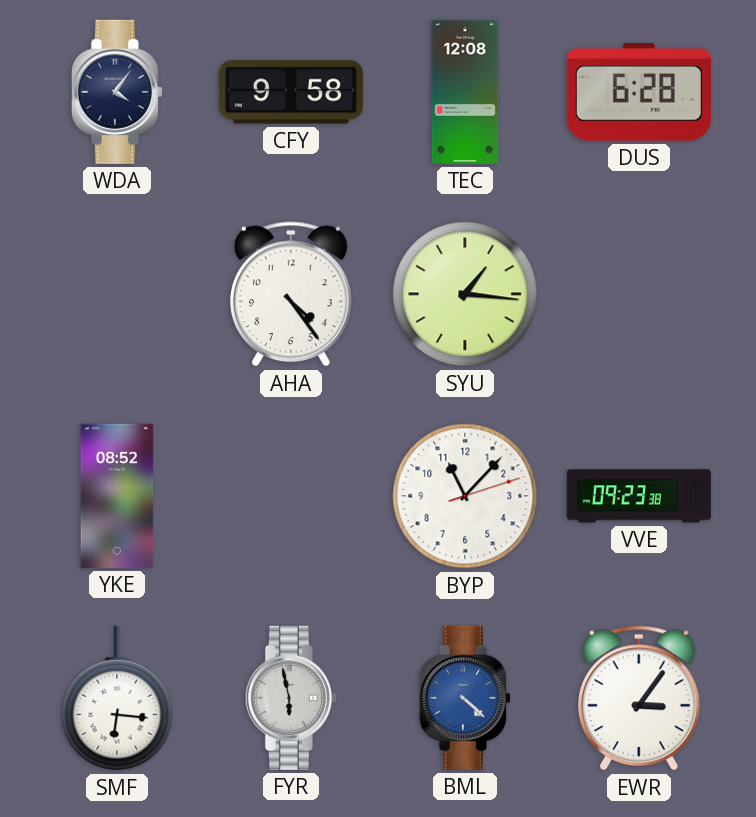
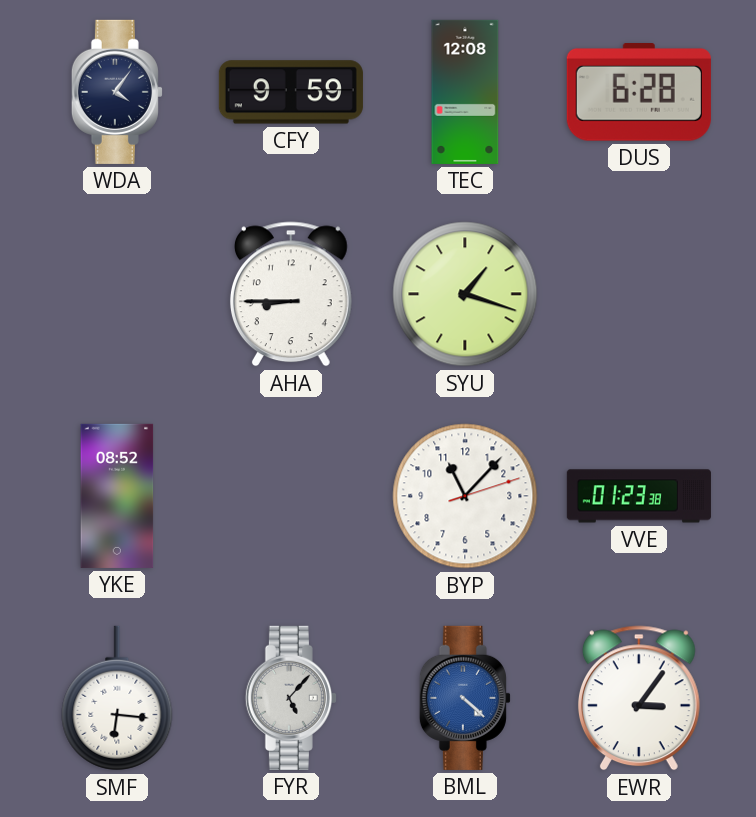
CFY: 9:58 -> 9:59
AHA: 4:24 -> 8:45
SYU: 1:16 -> 1:18
VVE: 09:23 -> 01:23
FYR: 5:58 -> 5:07
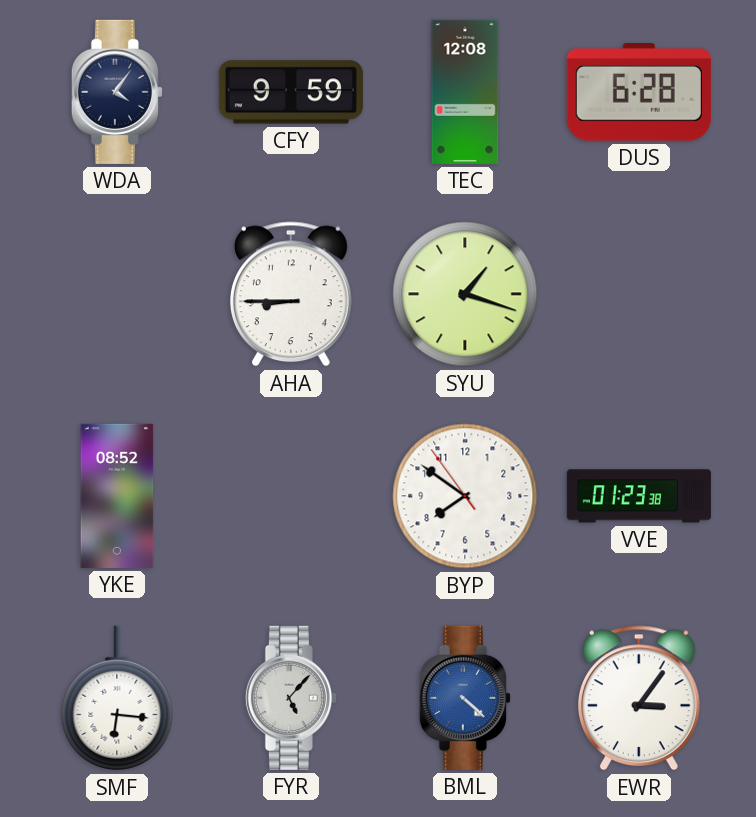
BYP: 11:07 -> 7:50
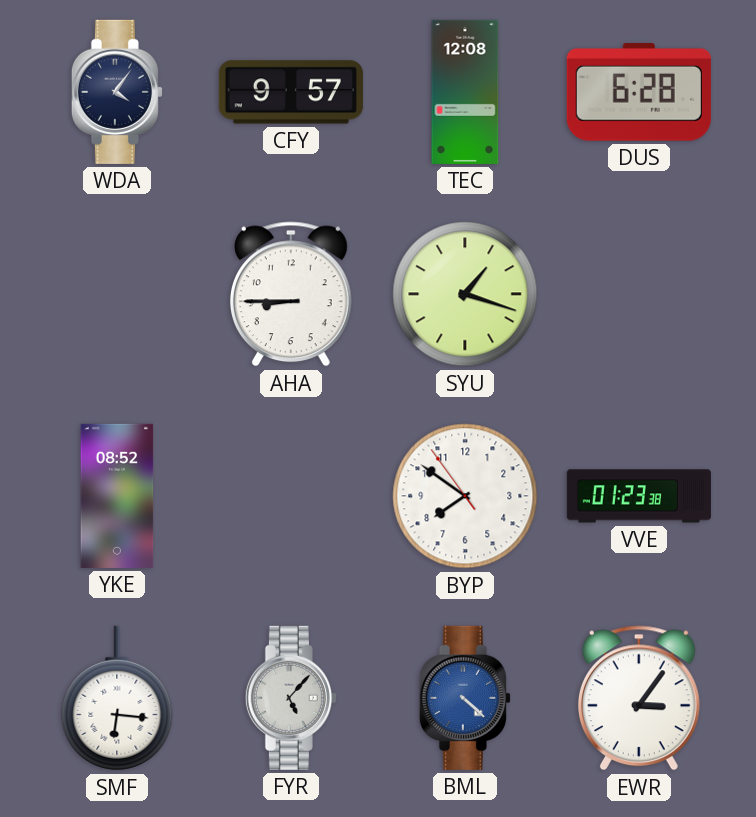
CFY: 9:59 -> 9:57
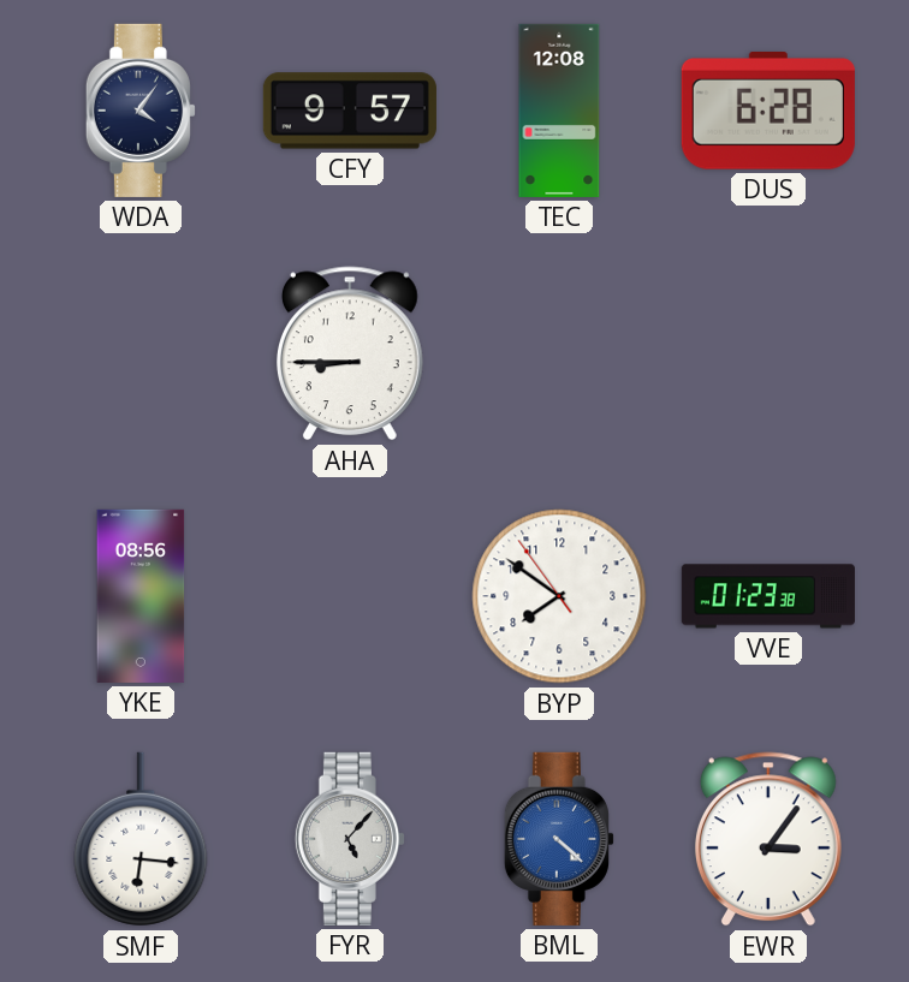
SYU: 1:18 -> none
YKE: 08:52 -> 08:56
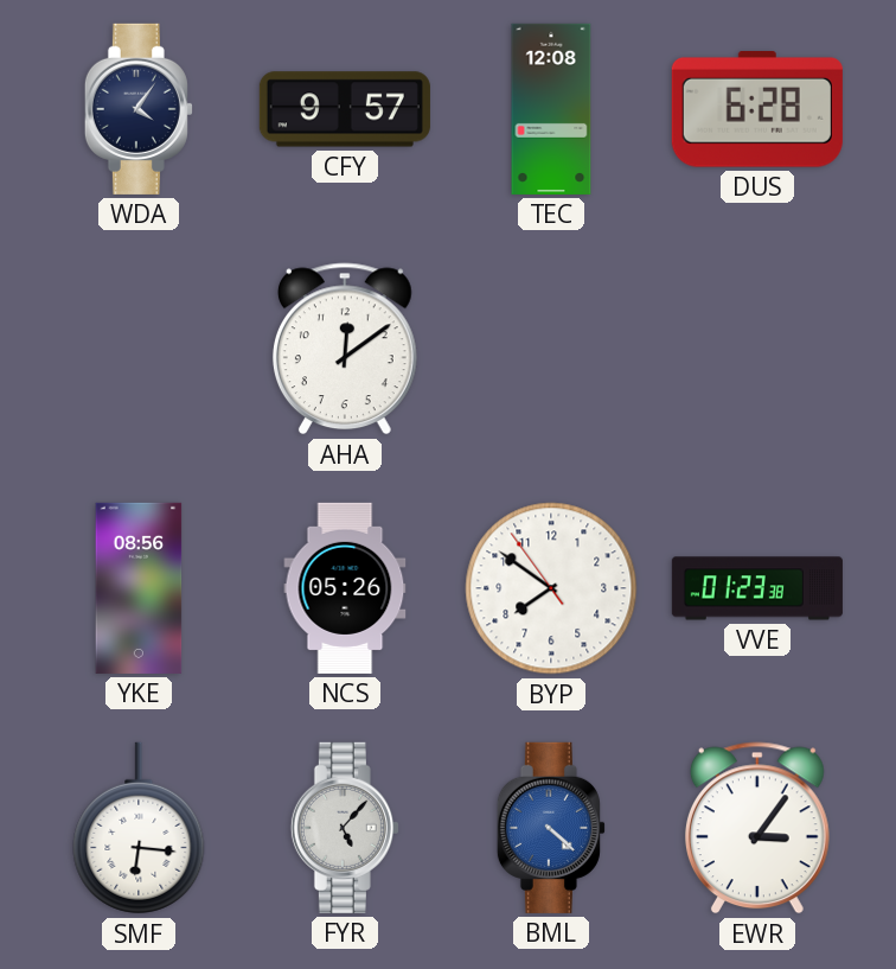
AHA: 8:45 -> 12:09
NCS: none -> 05:26
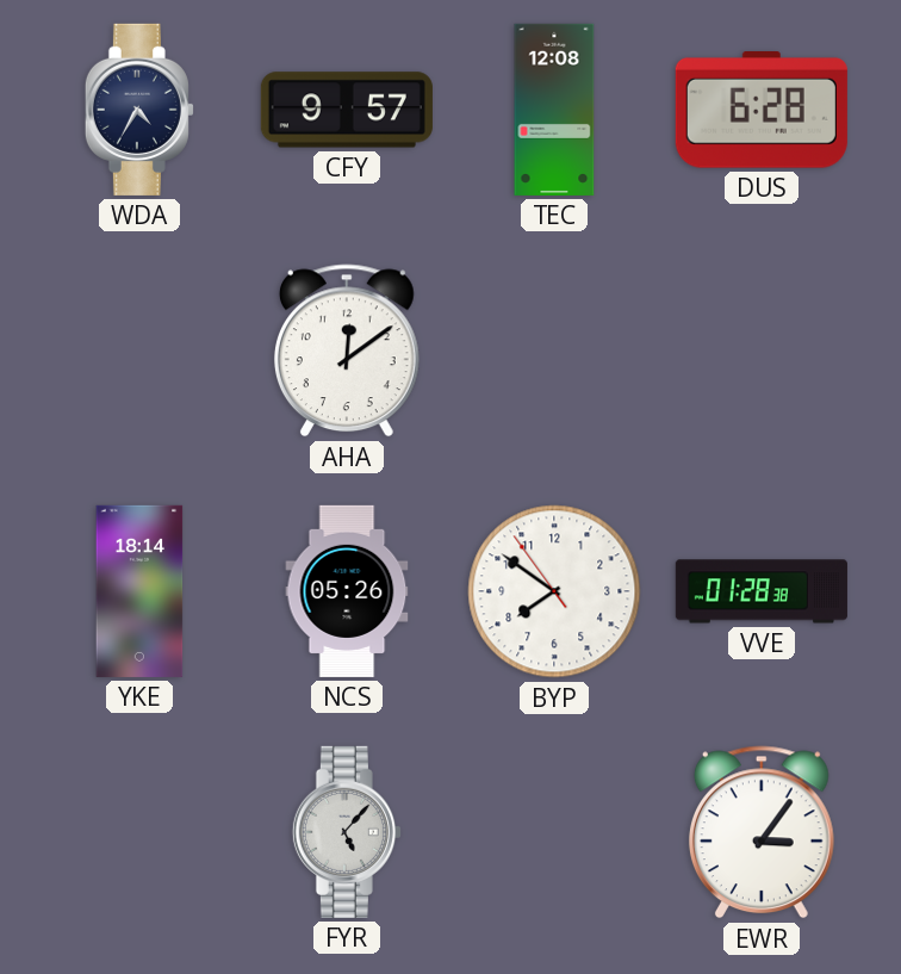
WDA: 4:06 -> 4:35
YKE: 08:56 -> 18:14
VVE: 01:23 -> 01:28
SMF: 6:16 -> none
BML: 4:22 -> none
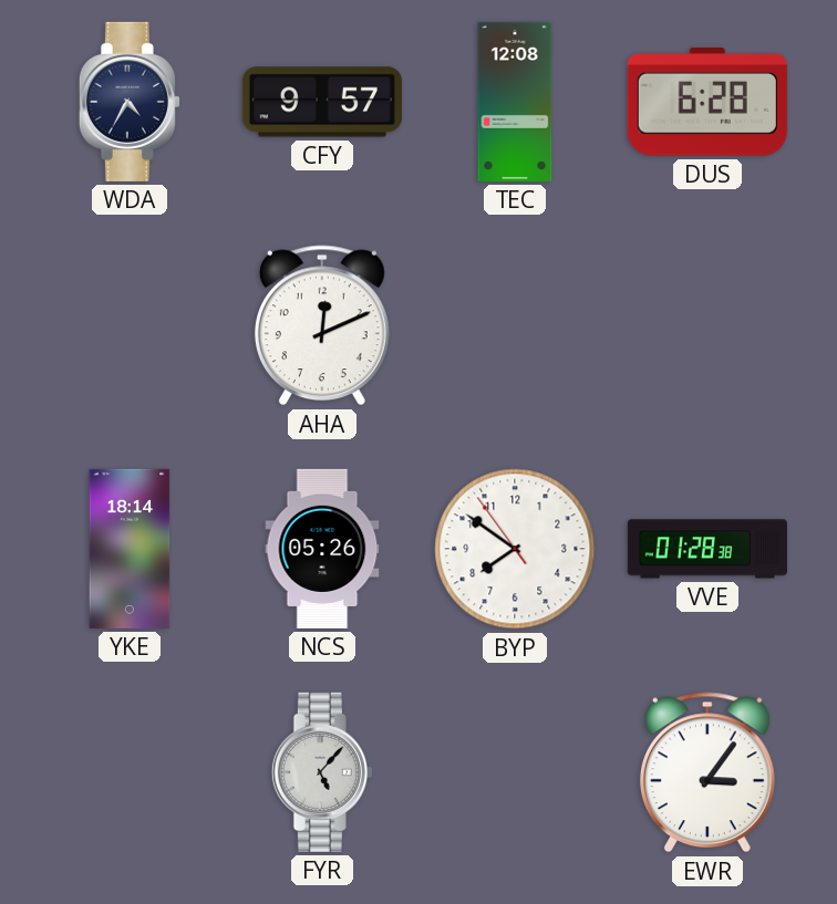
AHA: 12:09 -> 12:11
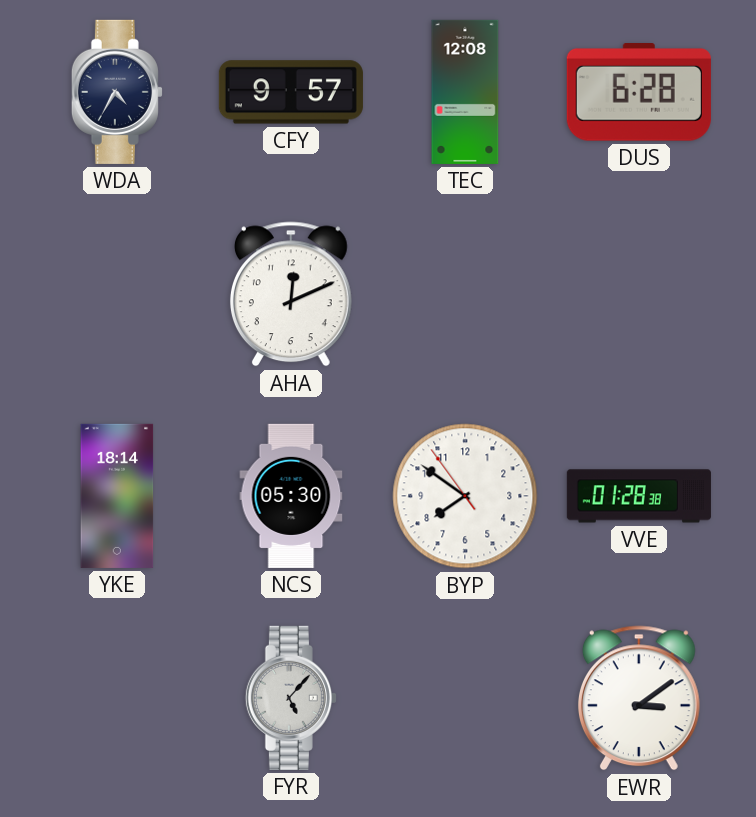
NCS: 05:26 -> 05:30
EWR: 3:06 -> 3:09
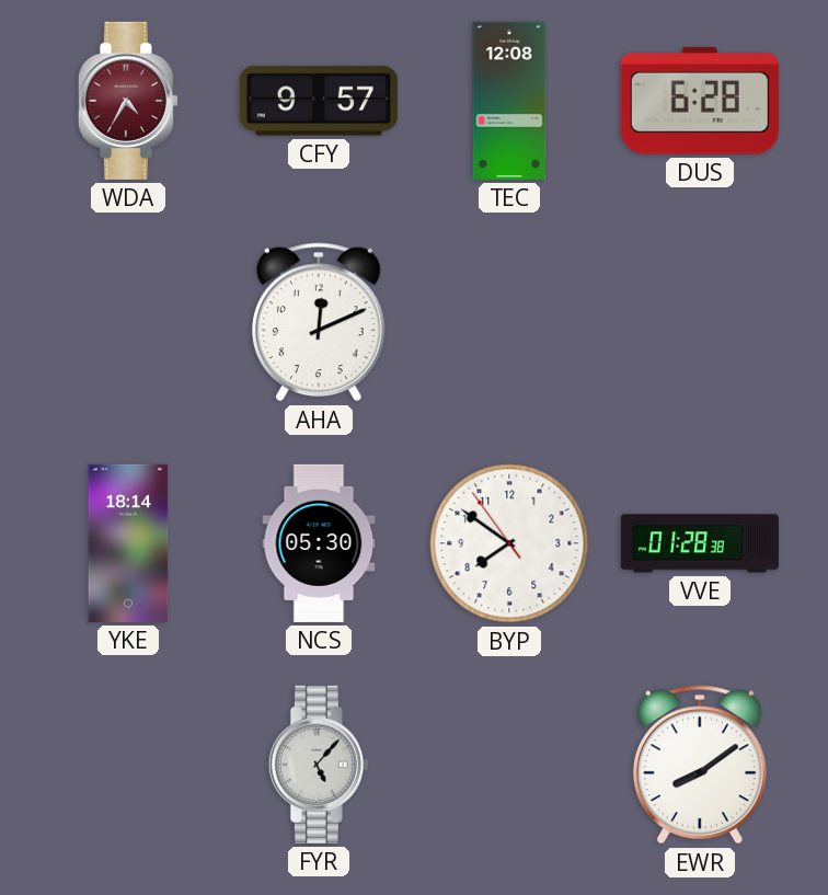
WDA dial: navy -> burgundy
EWR: 3:09 -> 8:09
